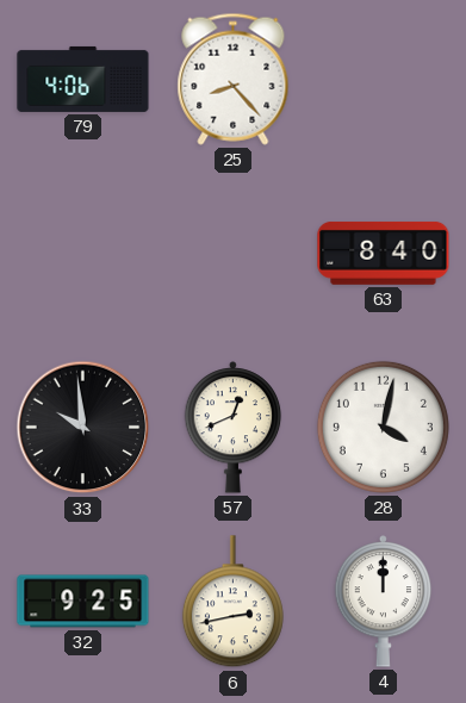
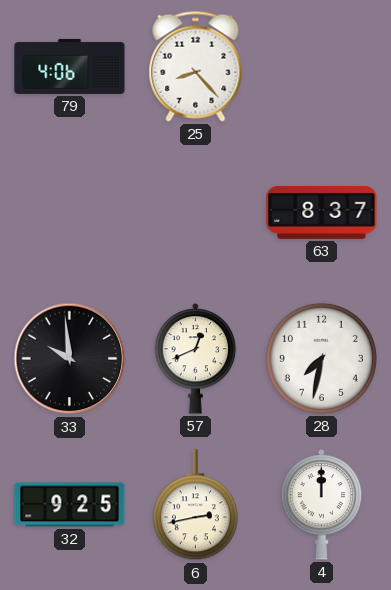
63: 8:40 -> 8:37
28: 4:02 -> 7:32
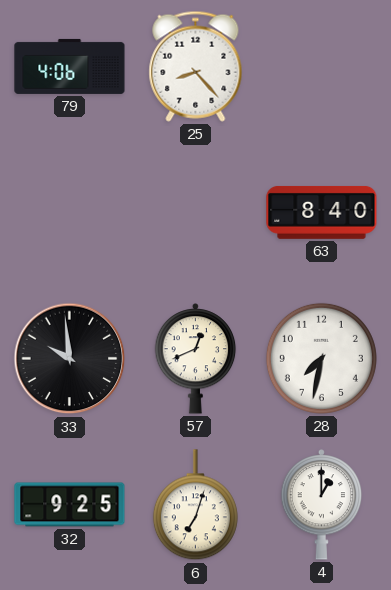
63: 8:37 -> 8:40
6: 2:43 -> 7:03
4: 12:00 -> 1:00
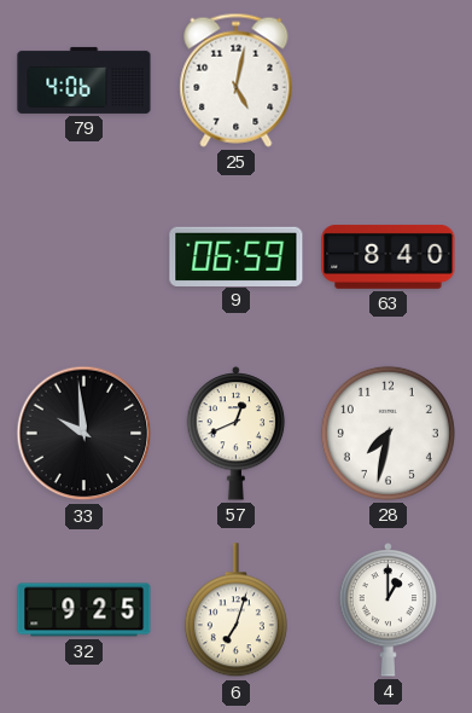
25: 8:23 -> 5:02
9: none -> 06:59
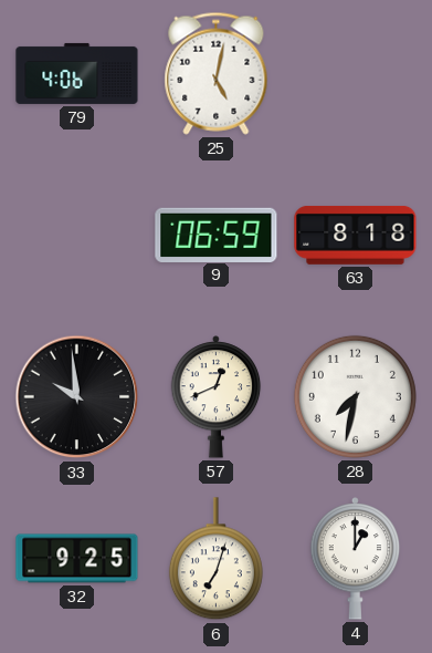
63: 8:40 -> 8:18
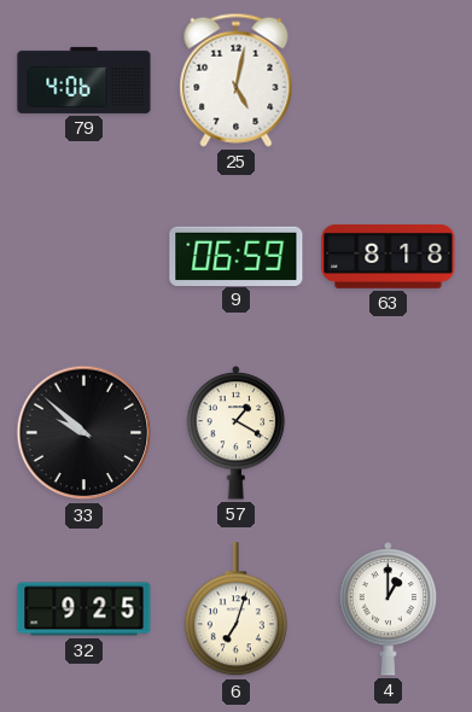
33: 9:59 -> 9:52
57: 12:41 -> 1:20
28: 7:32 -> none
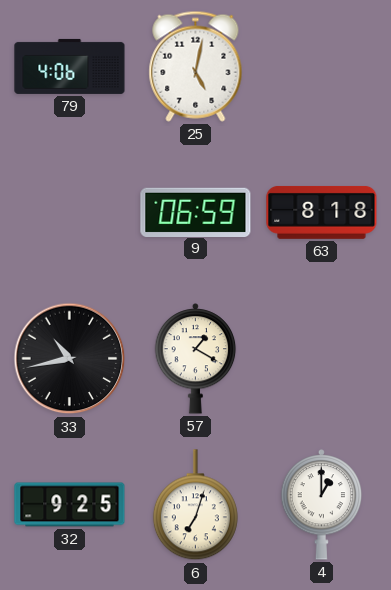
33: 9:52 -> 10:43
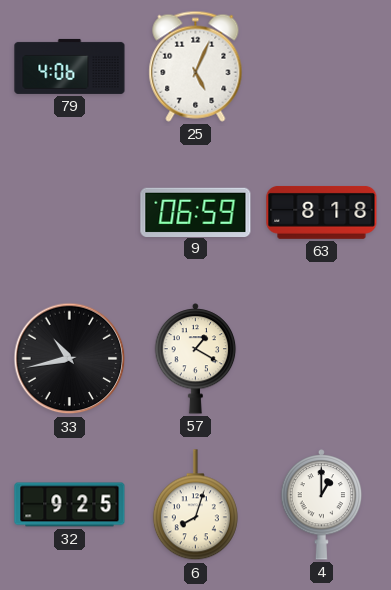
25: 5:02 -> 5:04
6: 7:03 -> 8:03
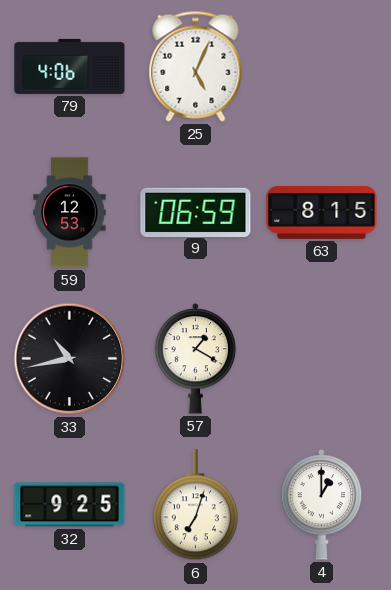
59: none -> 12:53
63: 8:18 -> 8:15
6: 8:03 -> 7:03
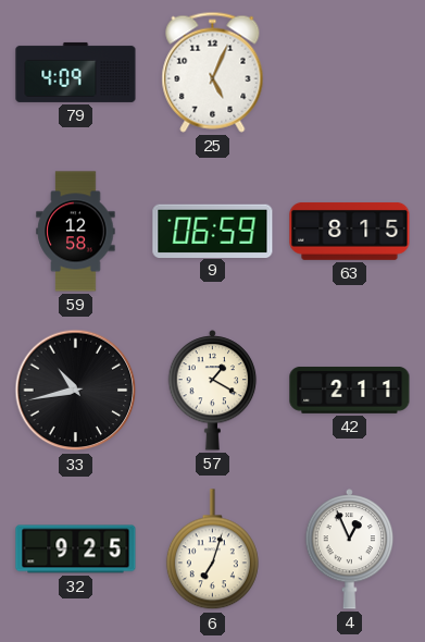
79: 4:06 -> 4:09
59: 12:53 -> 12:58
42: none -> 2:11
4: 1:00 -> 12:56
